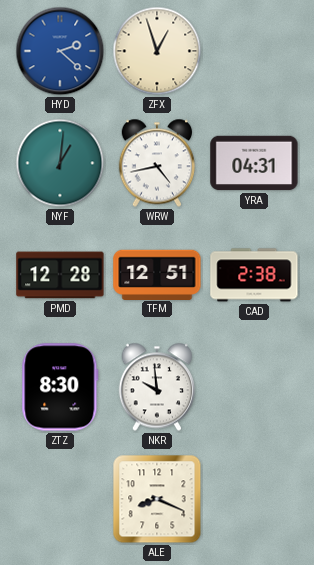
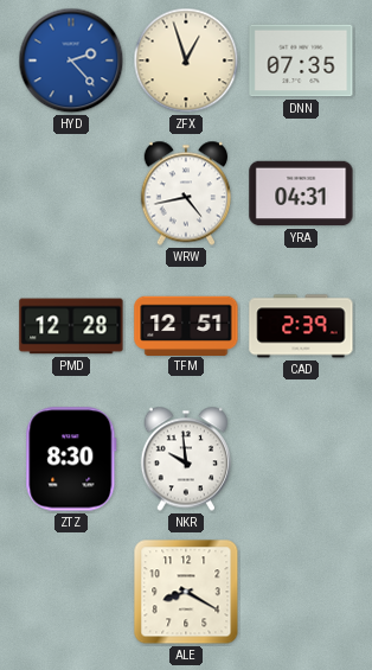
HYD: 2:22 -> 2:23
DNN: none -> 07:35
NYF: 1:01 -> none
CAD: 2:38 -> 2:39
ALE: 8:19 -> 8:20
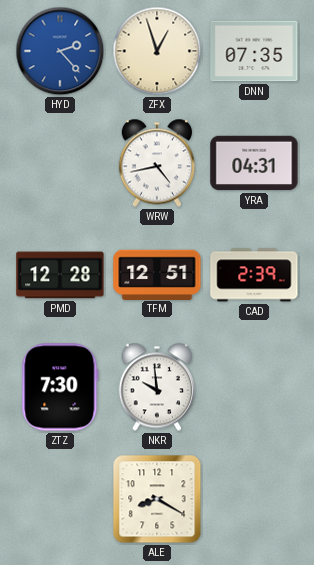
ZTZ: 8:30 -> 7:30
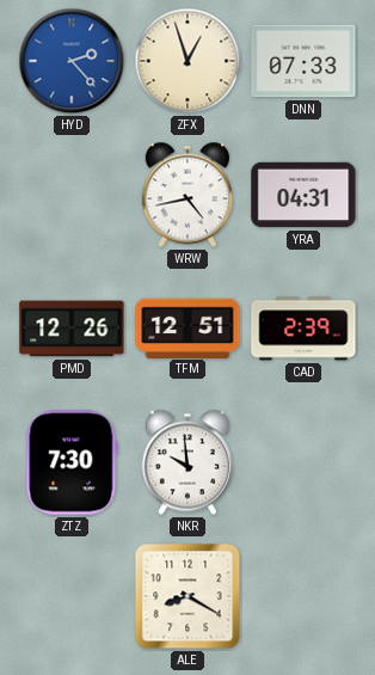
DNN: 07:35 -> 07:33
PMD: 12:28 -> 12:26
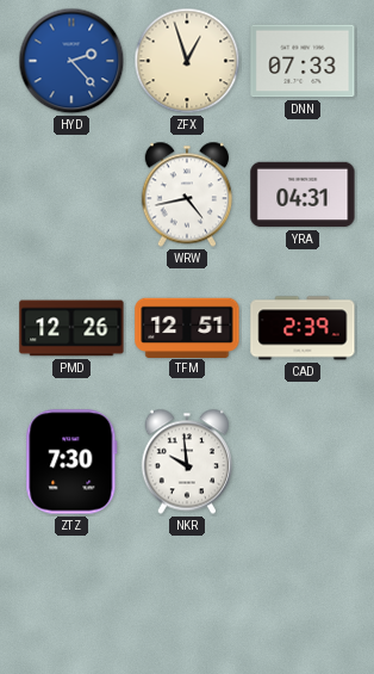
ALE: 8:20 -> none
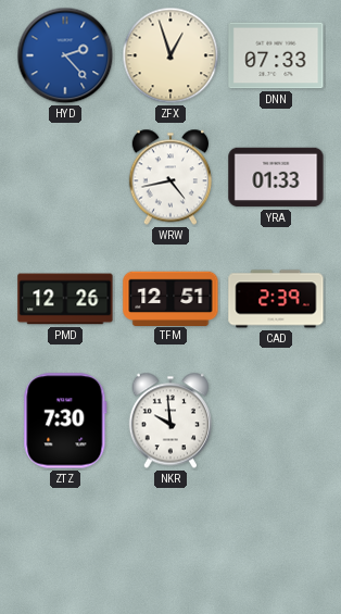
YRA: 04:31 -> 01:33
